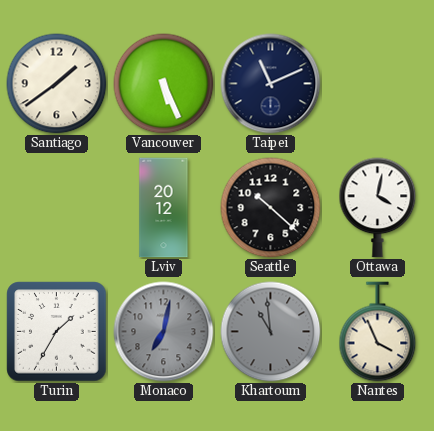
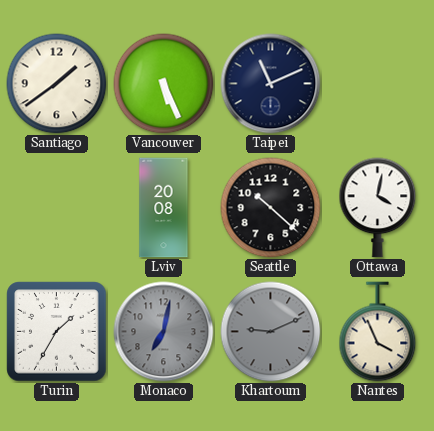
Lviv: 20:12 -> 20:08
Khartoum: 10:59 -> 9:11
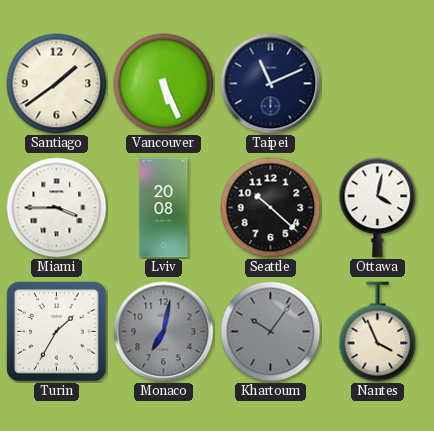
Miami: none -> 3:45
Khartoum: 9:11 -> 10:06
